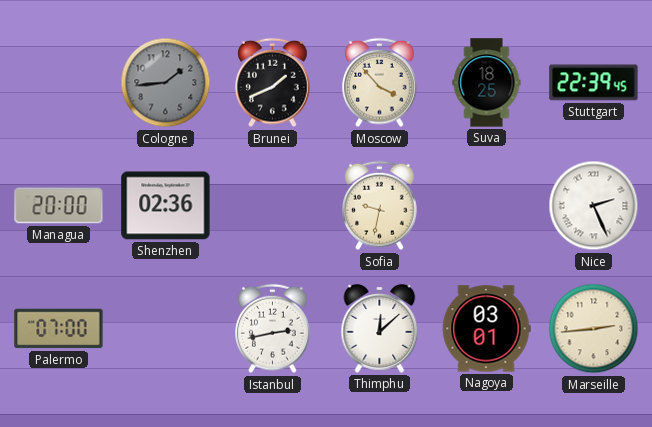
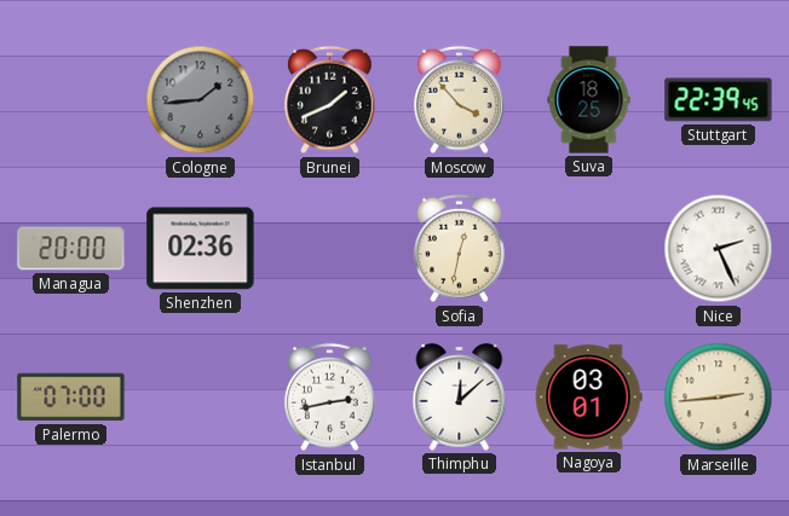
Sofia: 9:32 -> 12:32
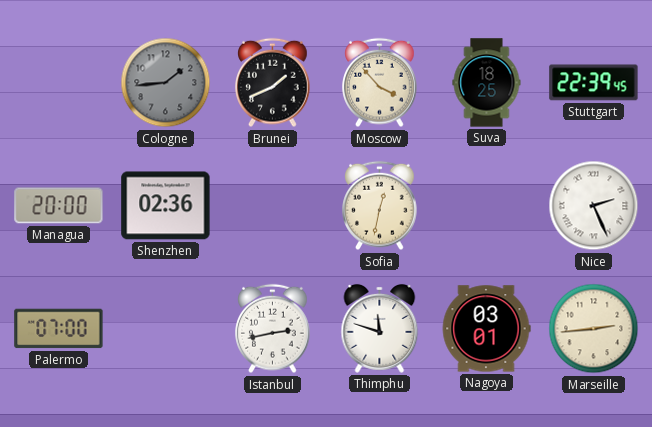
Thimphu: 12:08 -> 11:48
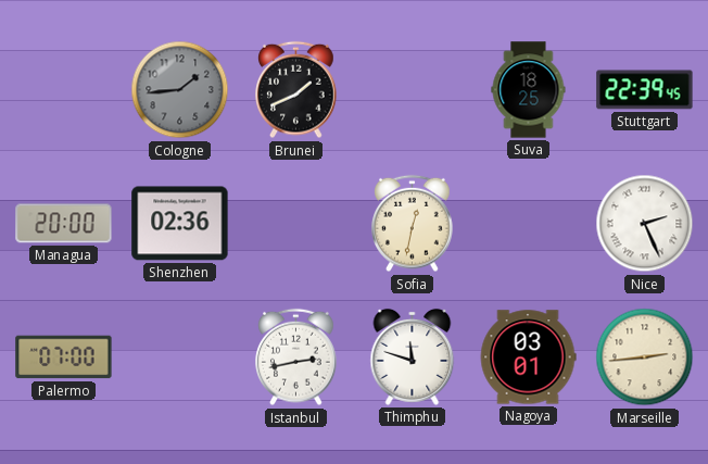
Moscow: 3:53 -> none
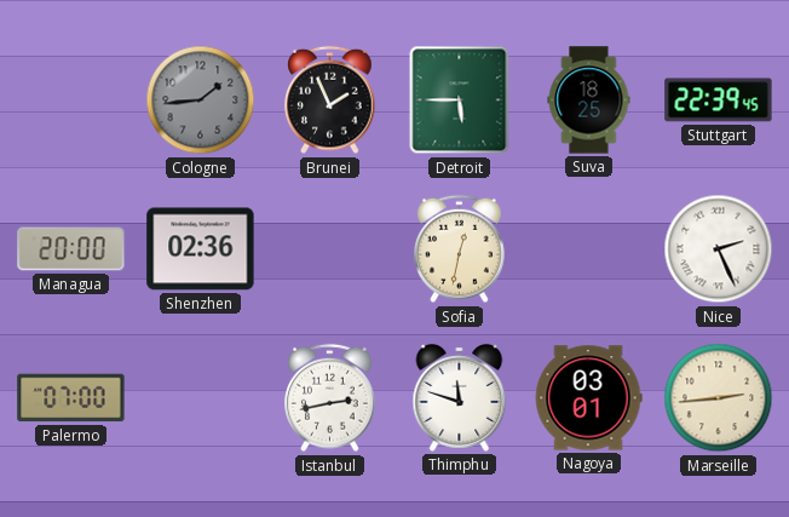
Brunei: 1:41 -> 1:56
Detroit: none -> 5:45
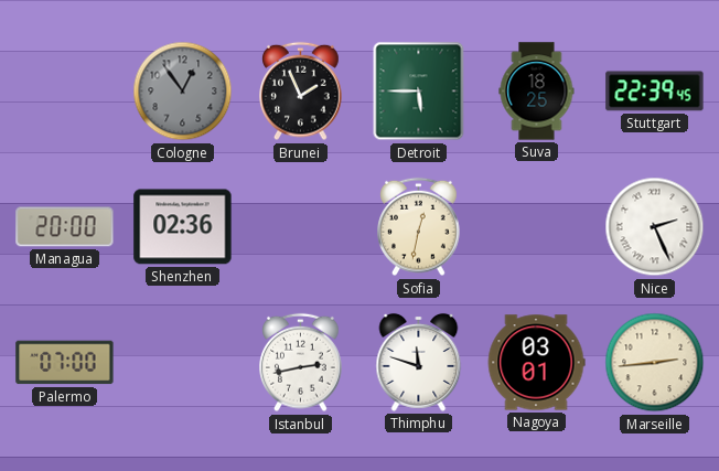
Cologne: 1:44 -> 12:54
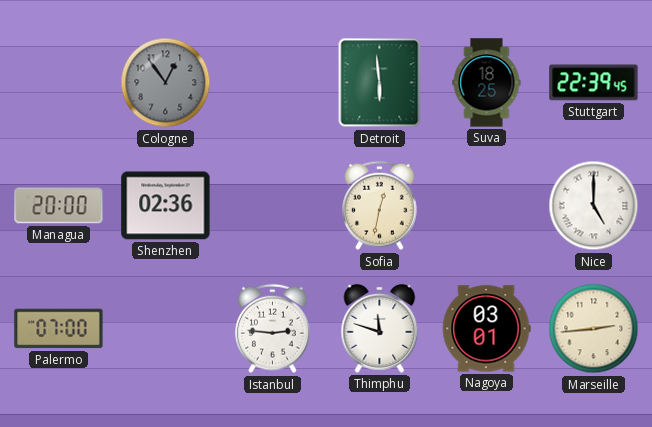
Brunei: 1:56 -> none
Detroit: 5:45 -> 5:59
Nice: 2:26 -> 5:00
Istanbul: 2:43 -> 2:46
